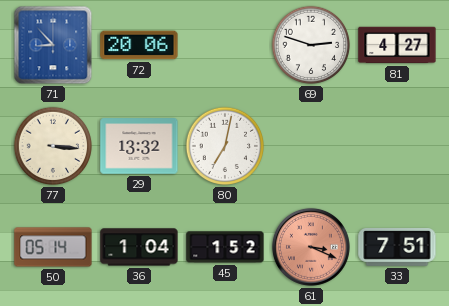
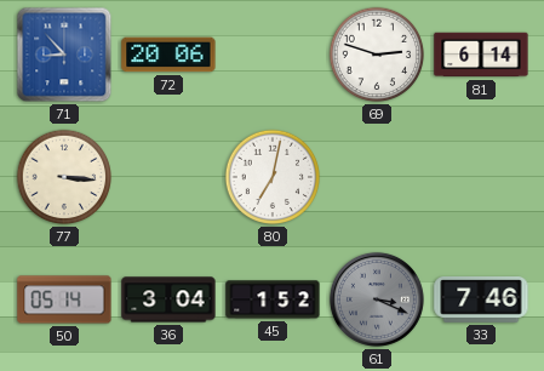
81: 4:27 -> 6:14
29: 13:32 -> none
36: 1:04 -> 3:04
61 dial: salmon -> grey
33: 7:51 -> 7:46
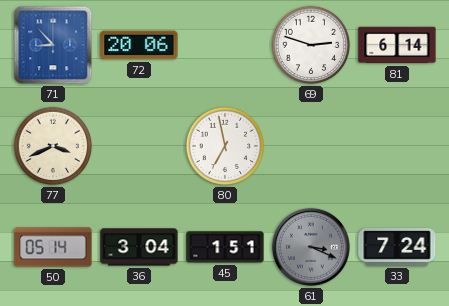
77: 3:16 -> 3:41
80: 7:02 -> 6:58
45: 1:52 -> 1:51
33: 7:46 -> 7:24
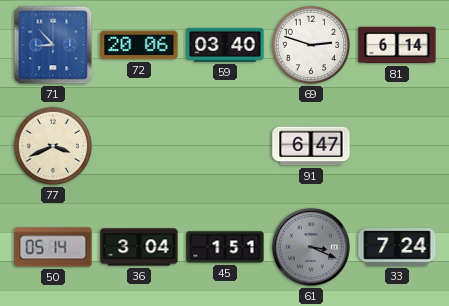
59: none -> 03:40
80: 6:58 -> none
91: none -> 6:47
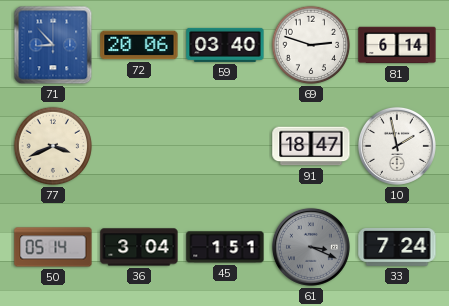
91: 6:47 -> 18:47
10: none -> 1:58
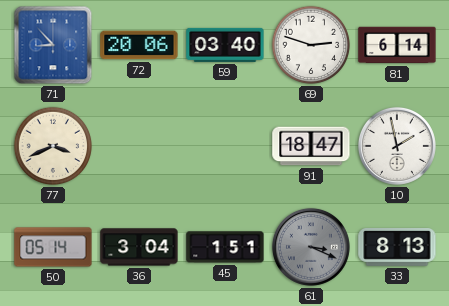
33: 7:24 -> 8:13
